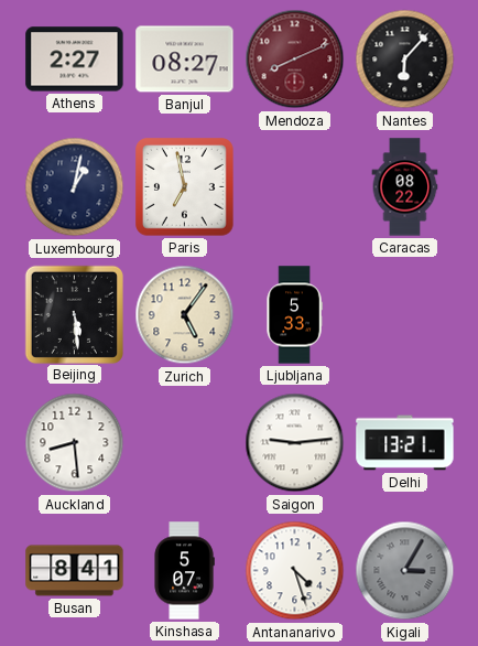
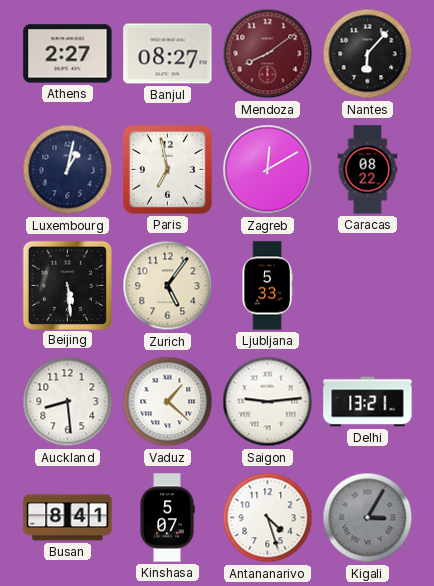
Mendoza: 8:11 -> 8:09
Zagreb: none -> 12:10
Vaduz: none -> 1:22
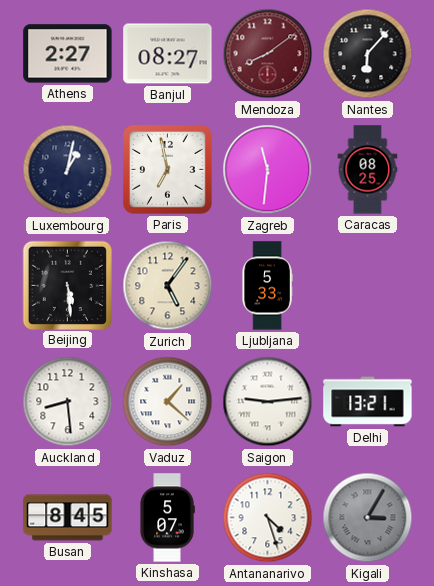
Zagreb: 12:10 -> 11:31
Caracas: 08:22 -> 08:25
Busan: 8:41 -> 8:45
